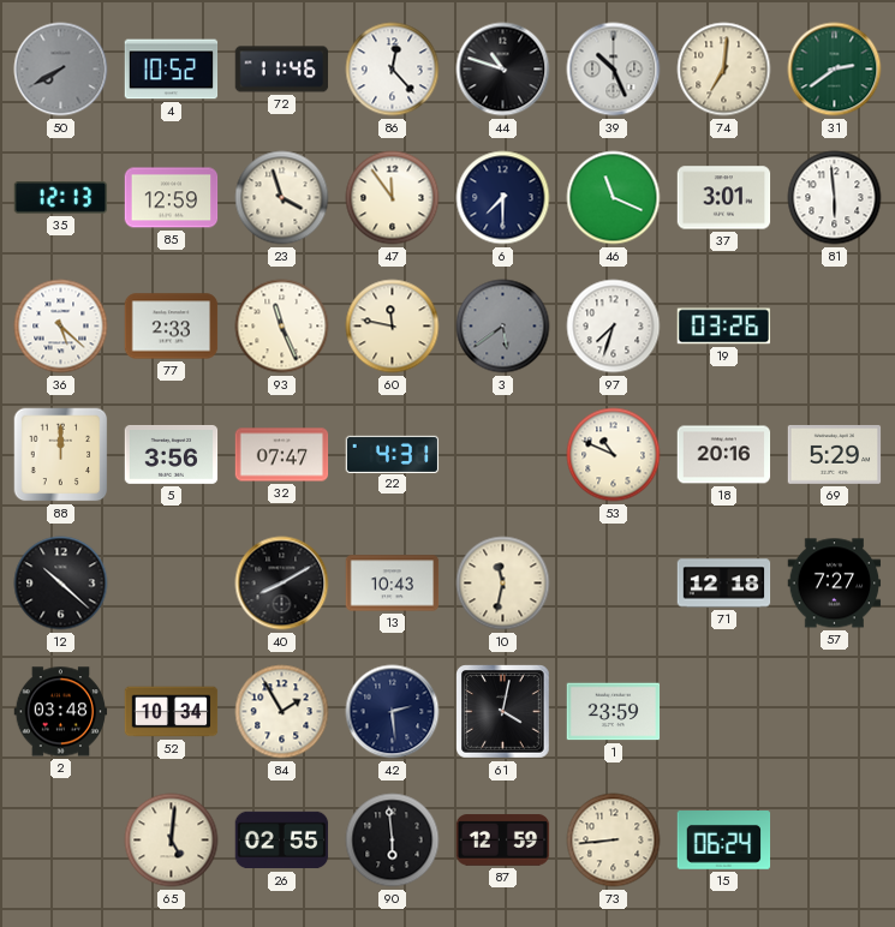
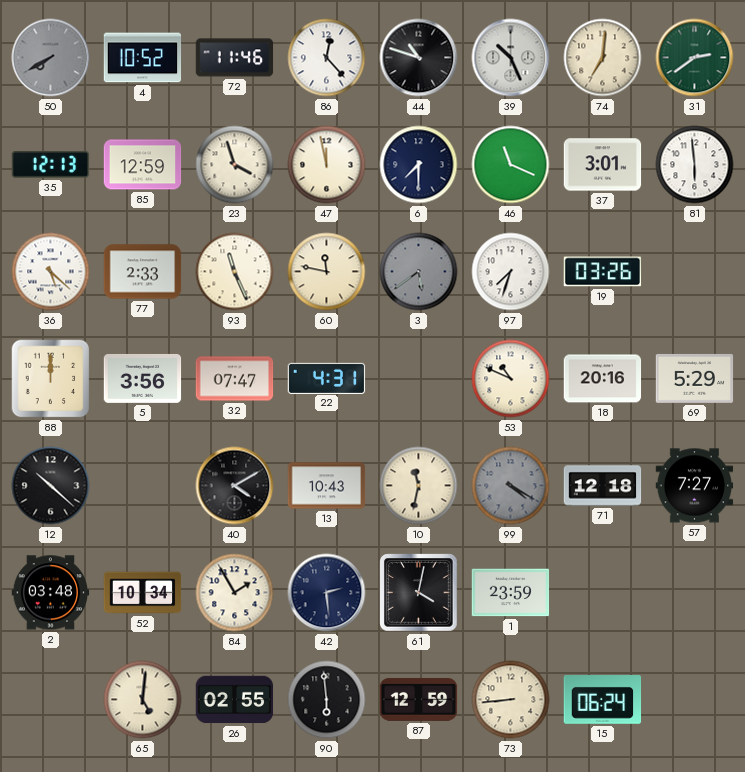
47: 11:54 -> 11:58
40: 8:10 -> 4:10
99: none -> 4:20
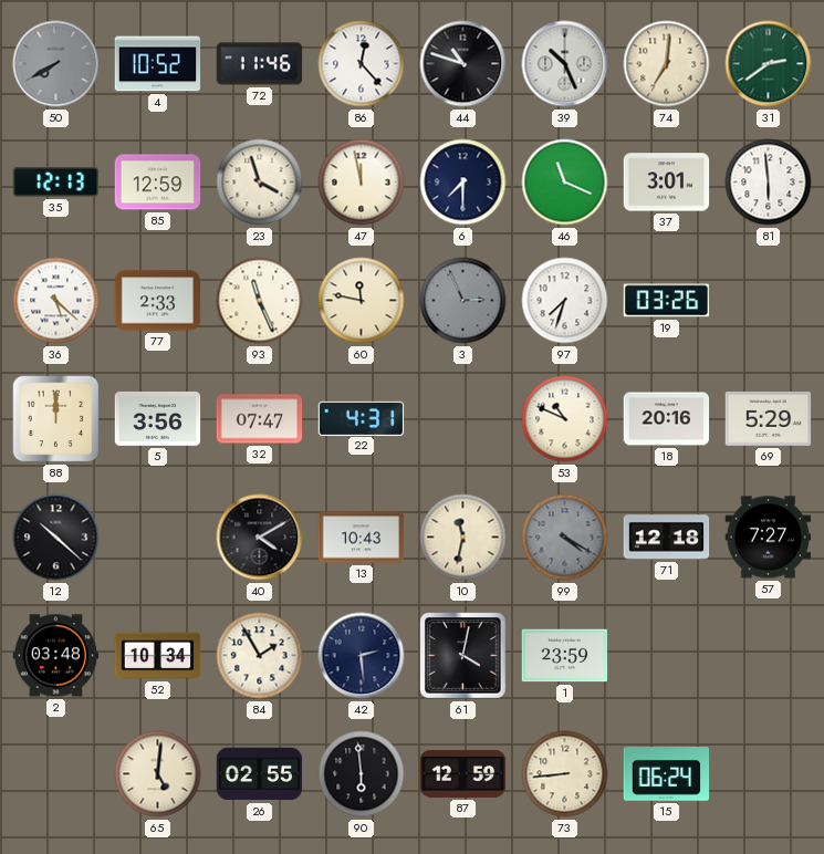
3: 5:39 -> 2:56
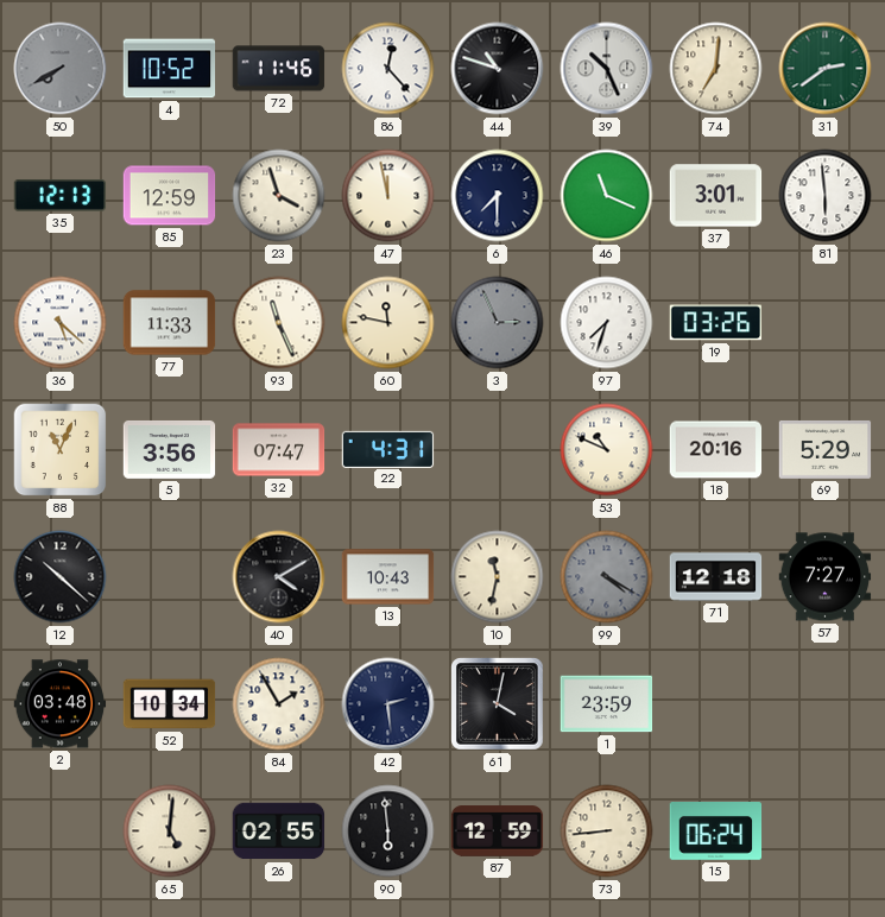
77: 2:33 -> 11:33
88: 12:00 -> 11:04
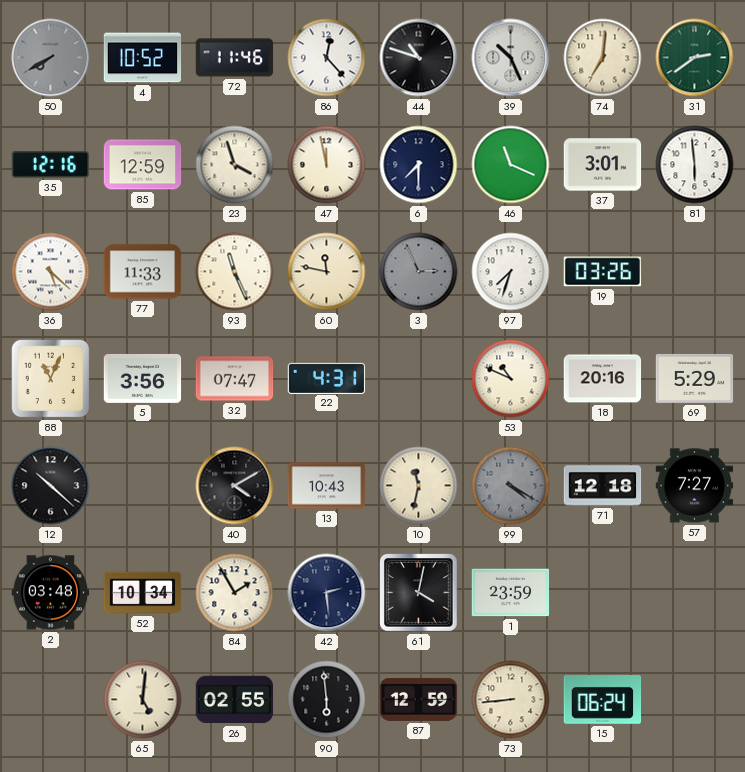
35: 12:13 -> 12:16
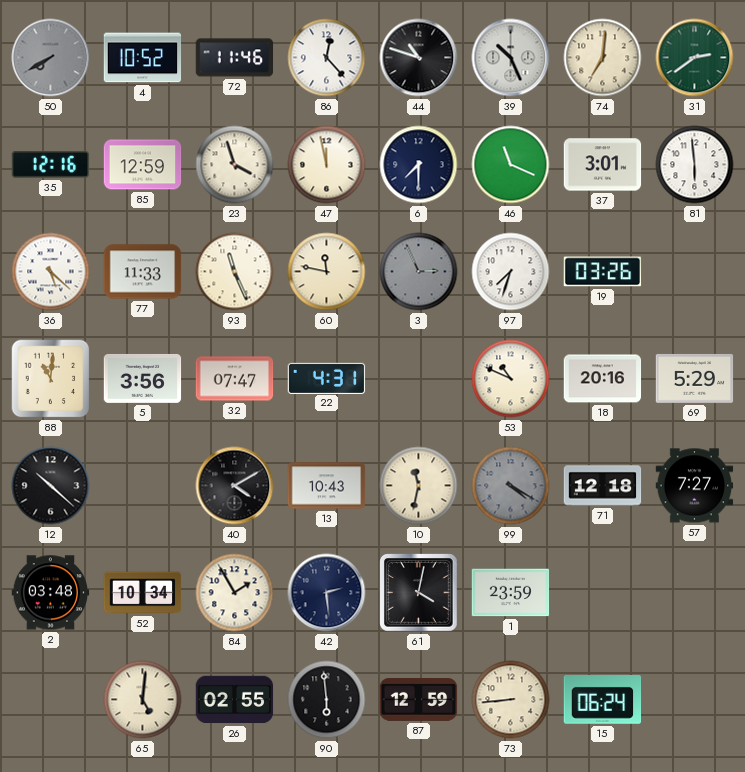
88: 11:04 -> 11:01
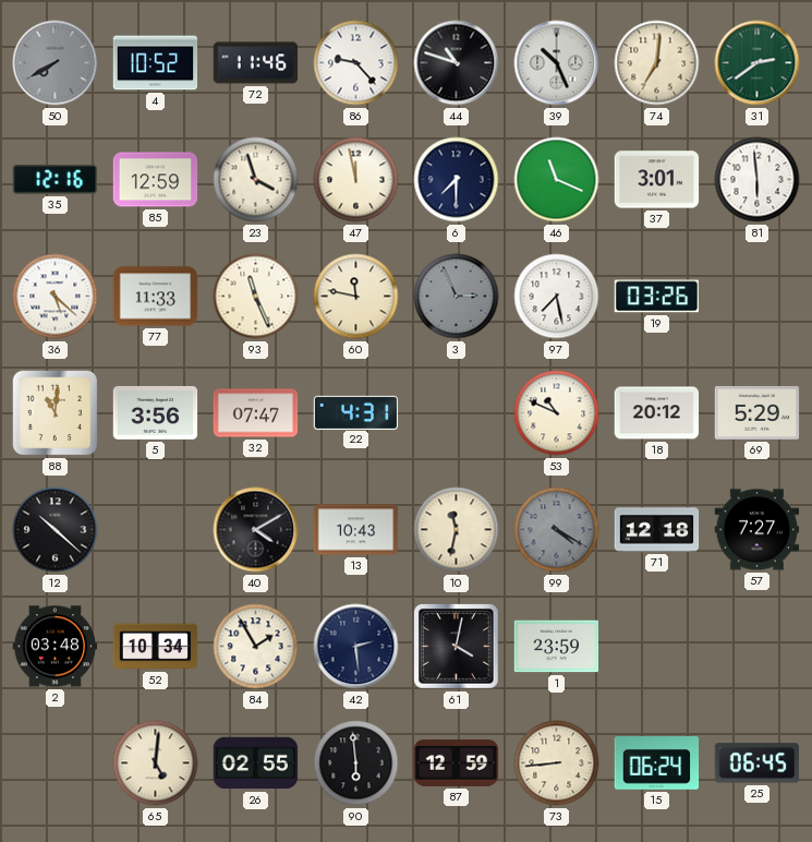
86: 12:23 -> 9:23
97: 7:33 -> 7:28
18: 20:16 -> 20:12
25: none -> 06:45
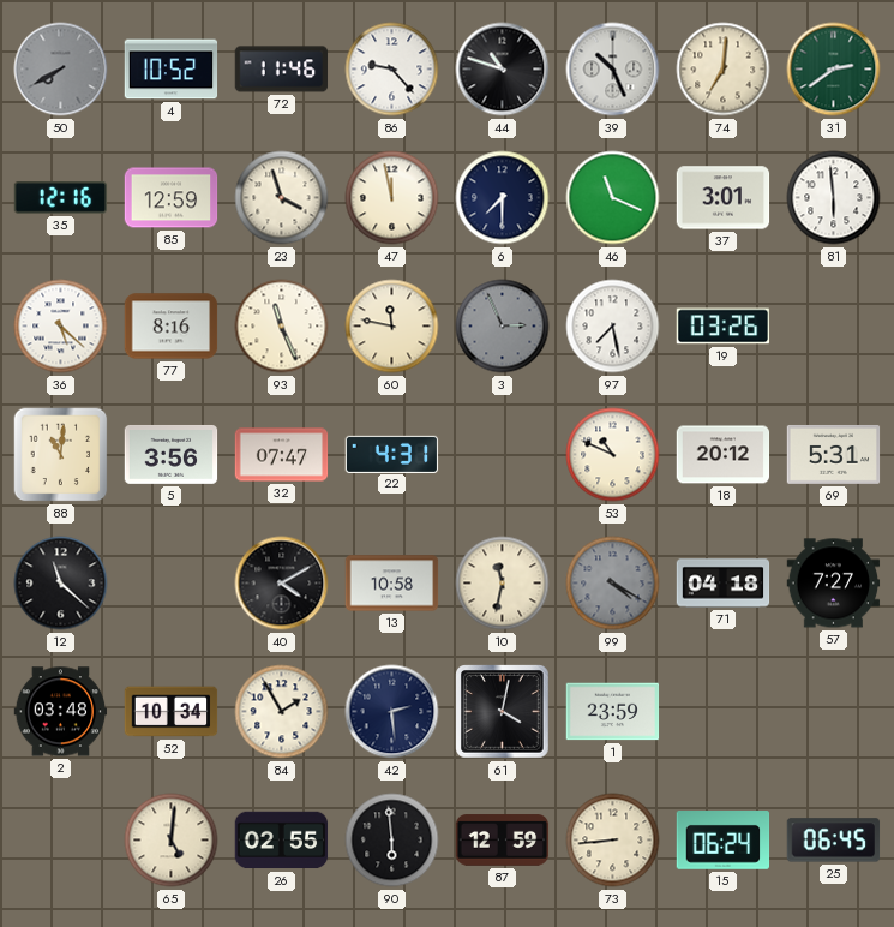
77: 11:33 -> 8:16
69: 5:29 -> 5:31
12: 10:22 -> 11:22
13: 10:43 -> 10:58
71: 12:18 -> 04:18
